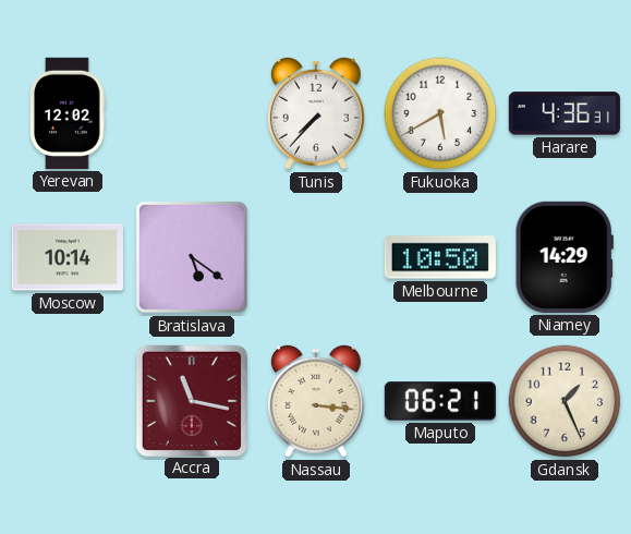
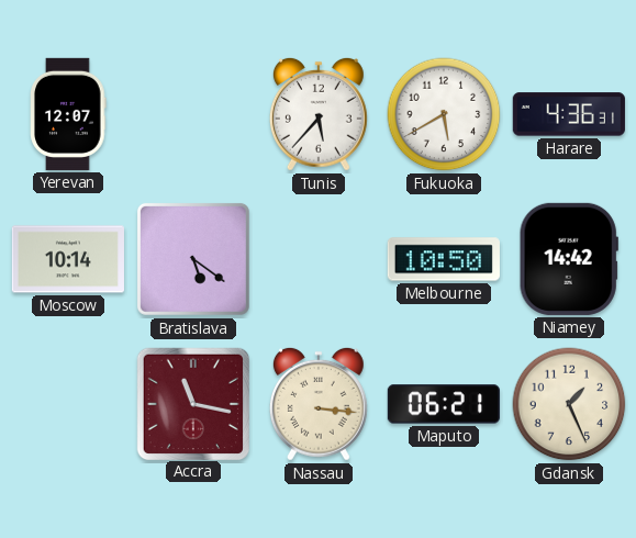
Yerevan: 12:02 -> 12:07
Tunis: 7:37 -> 5:37
Niamey: 14:29 -> 14:42
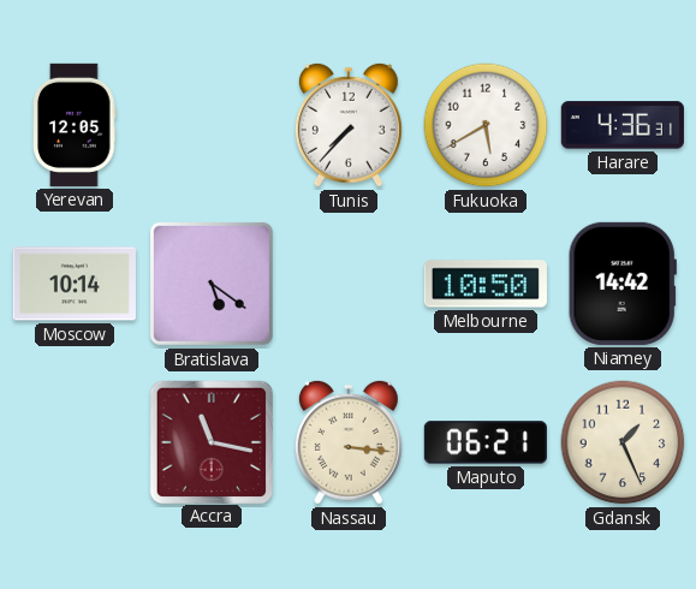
Yerevan: 12:07 -> 12:05
Tunis: 5:37 -> 7:37
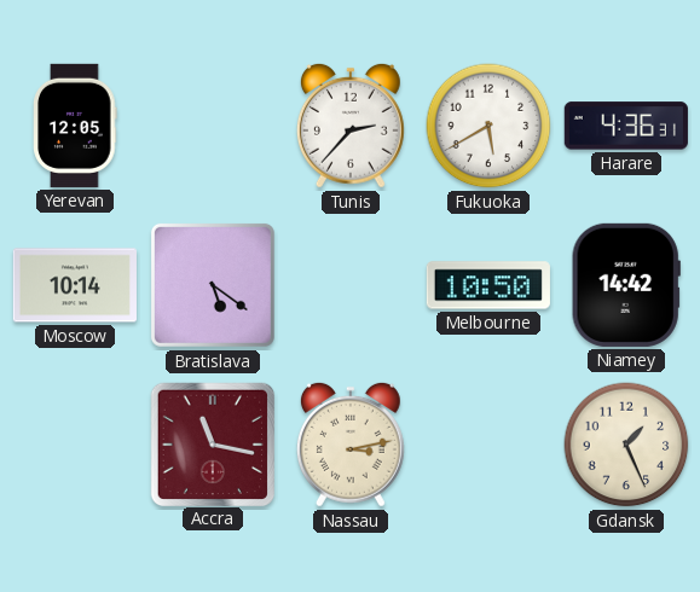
Tunis: 7:37 -> 2:37
Nassau: 3:16 -> 3:13
Maputo: 06:21 -> none
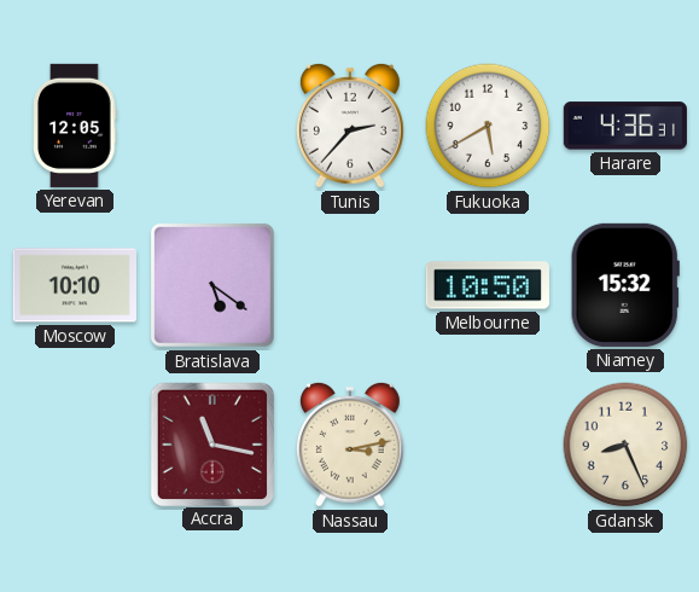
Moscow: 10:14 -> 10:10
Niamey: 14:42 -> 15:32
Gdansk: 1:26 -> 8:26
